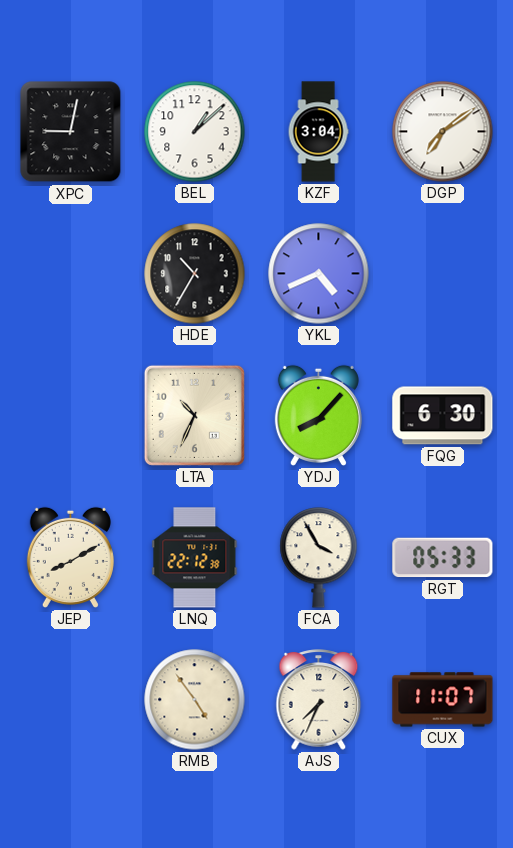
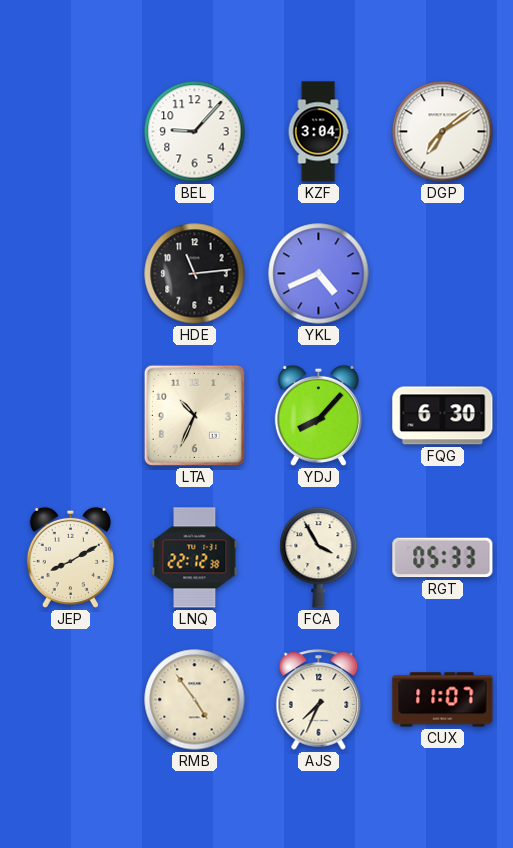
XPC: 9:02 -> none
BEL: 1:08 -> 9:07
HDE: 10:35 -> 11:14
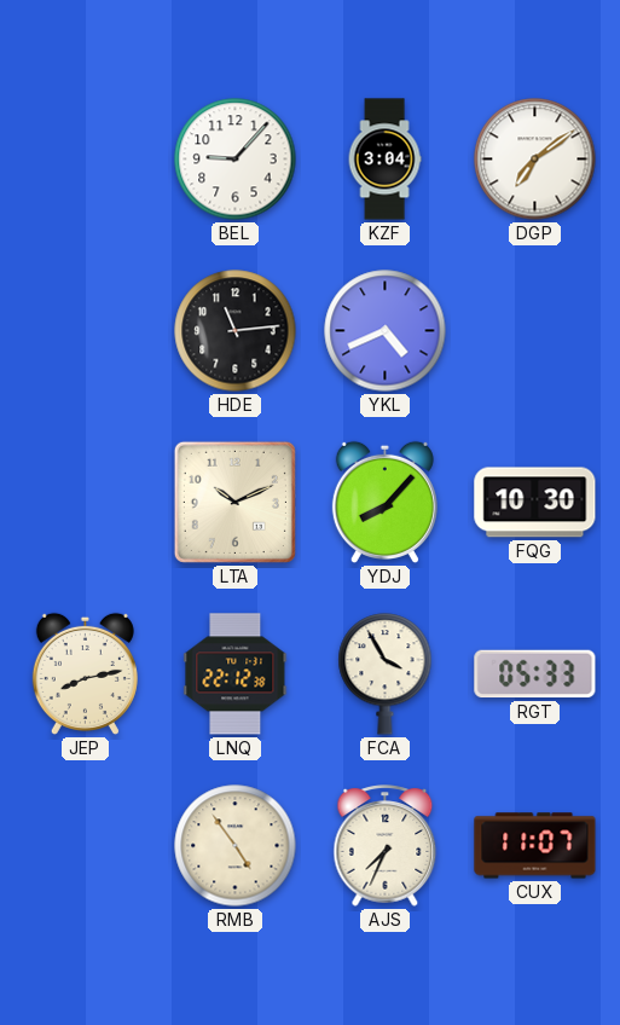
LTA: 10:34 -> 10:11
FQG: 6:30 -> 10:30
JEP: 8:10 -> 8:13
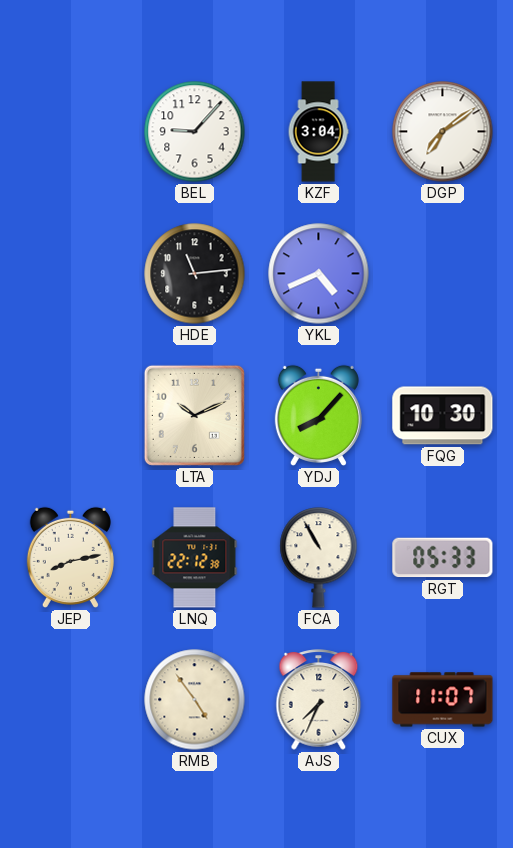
FCA: 3:55 -> 10:55
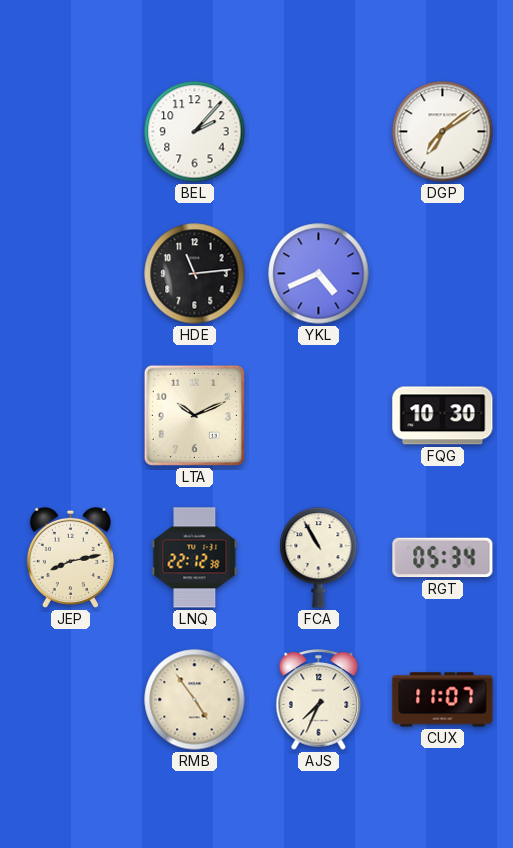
BEL: 9:07 -> 2:07
KZF: 3:04 -> none
YDJ: 8:07 -> none
RGT: 05:33 -> 05:34
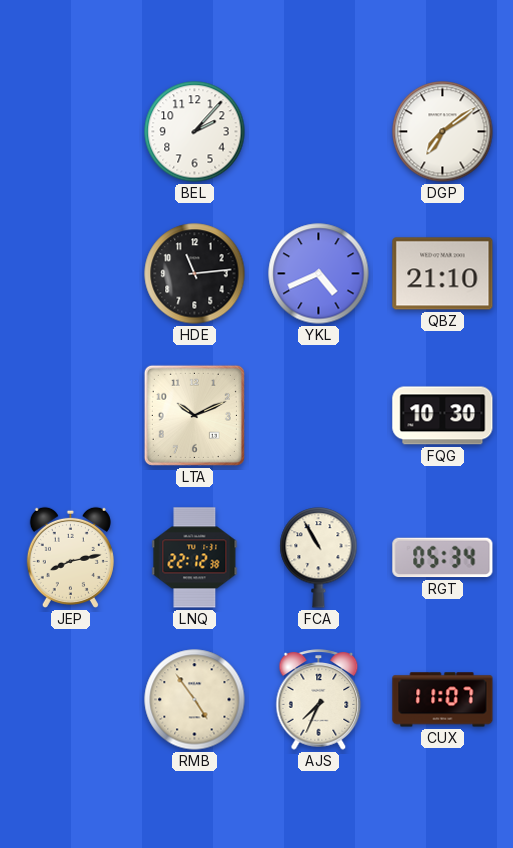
QBZ: none -> 21:10
